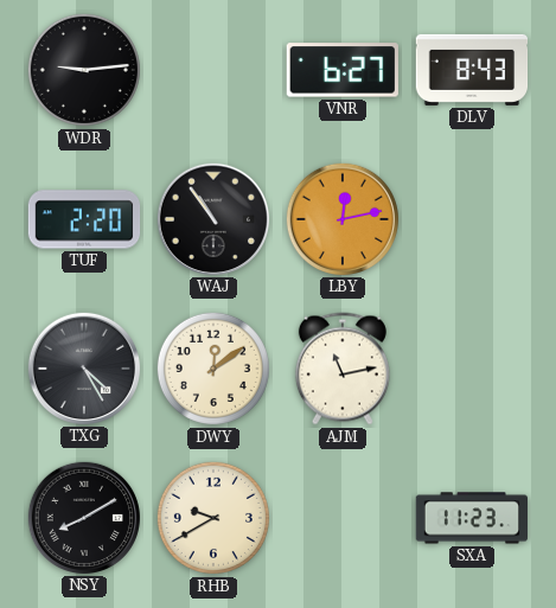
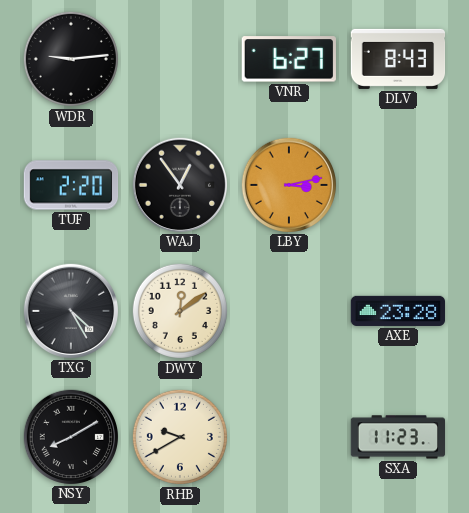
WAJ: 10:54 -> 12:54
LBY: 12:13 -> 3:13
AJM: 11:13 -> none
AXE: none -> 23:28
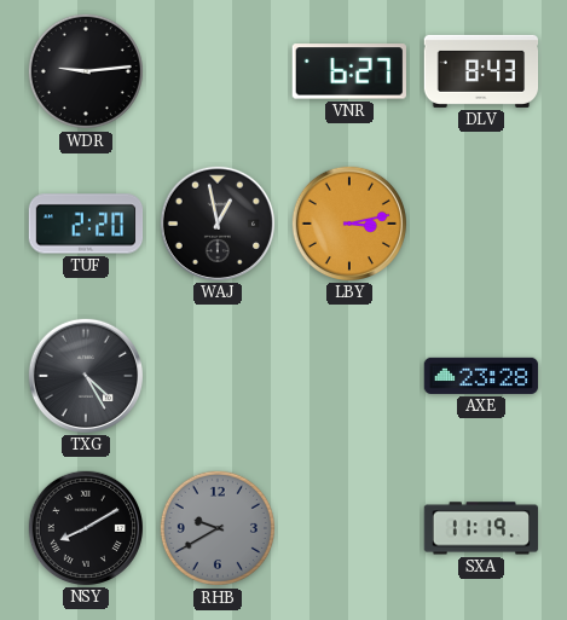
WAJ: 12:54 -> 12:58
DWY: 12:09 -> none
RHB dial: cream -> grey
SXA: 11:23 -> 11:19
